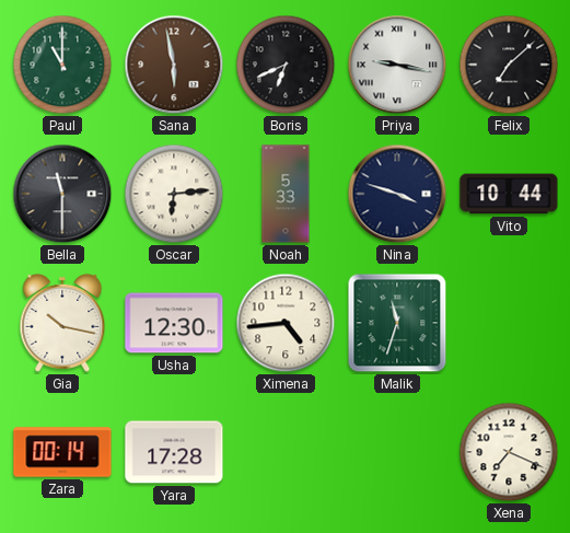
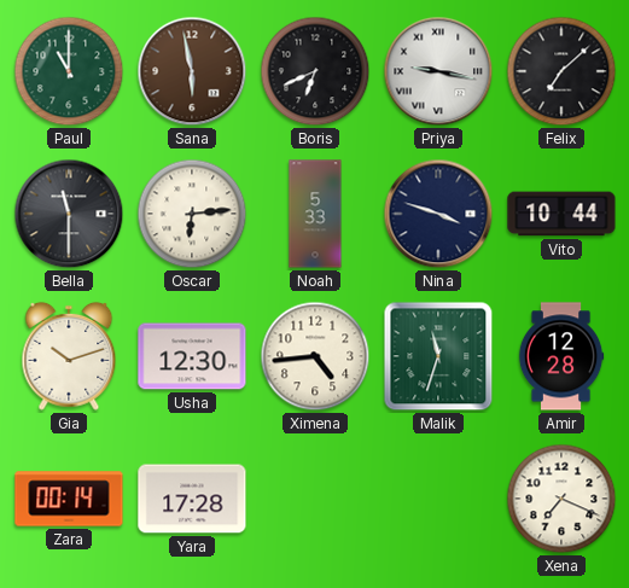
Gia: 10:17 -> 10:12
Amir: none -> 12:28
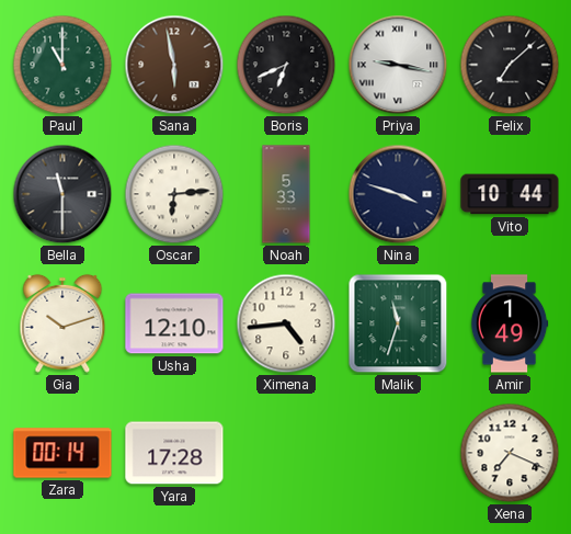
Usha: 12:30 -> 12:10
Amir: 12:28 -> 1:49
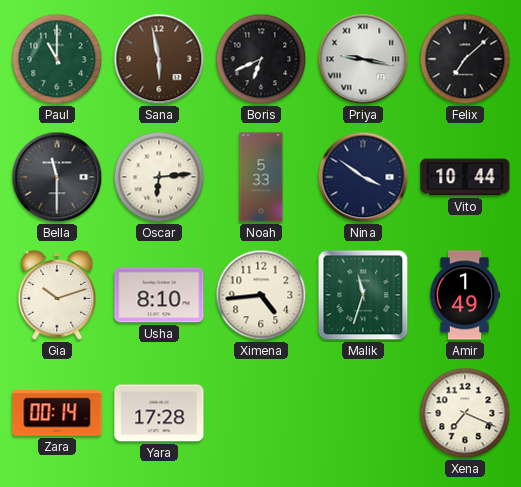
Nina: 3:48 -> 3:51
Usha: 12:10 -> 8:10
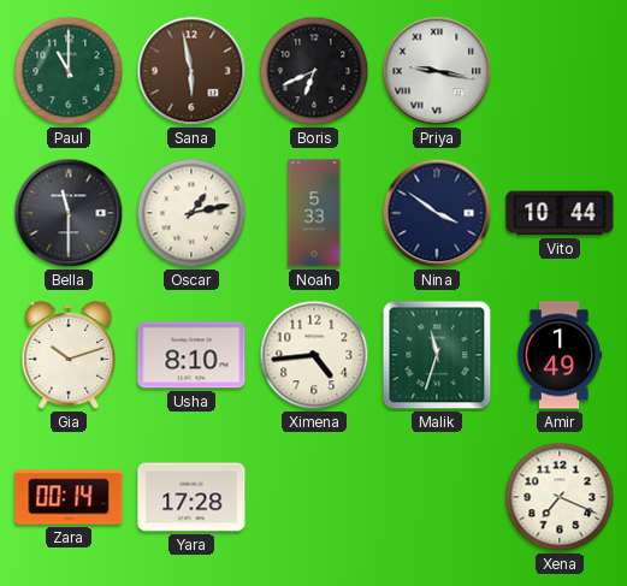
Felix: 7:08 -> none
Oscar: 6:14 -> 1:13
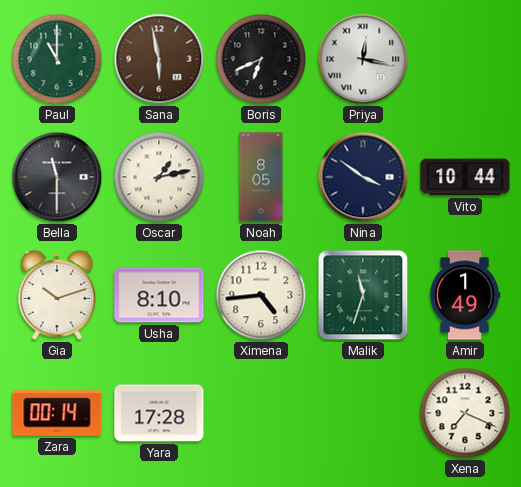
Priya: 9:17 -> 12:17
Noah: 5:33 -> 8:05
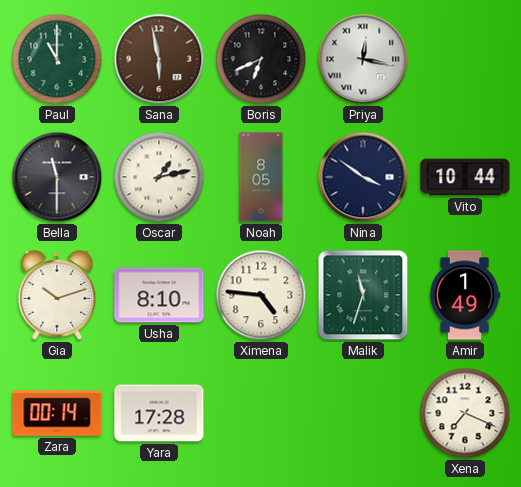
Ximena: 4:44 -> 4:46
